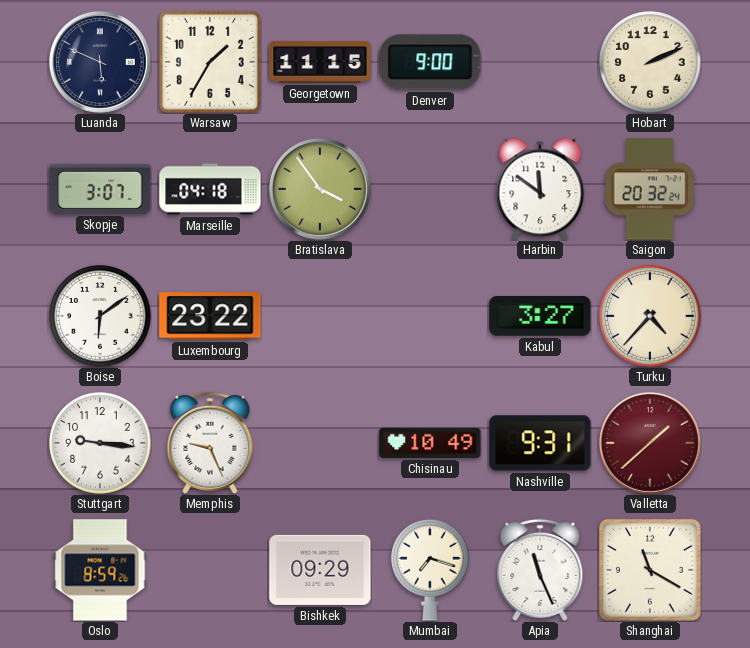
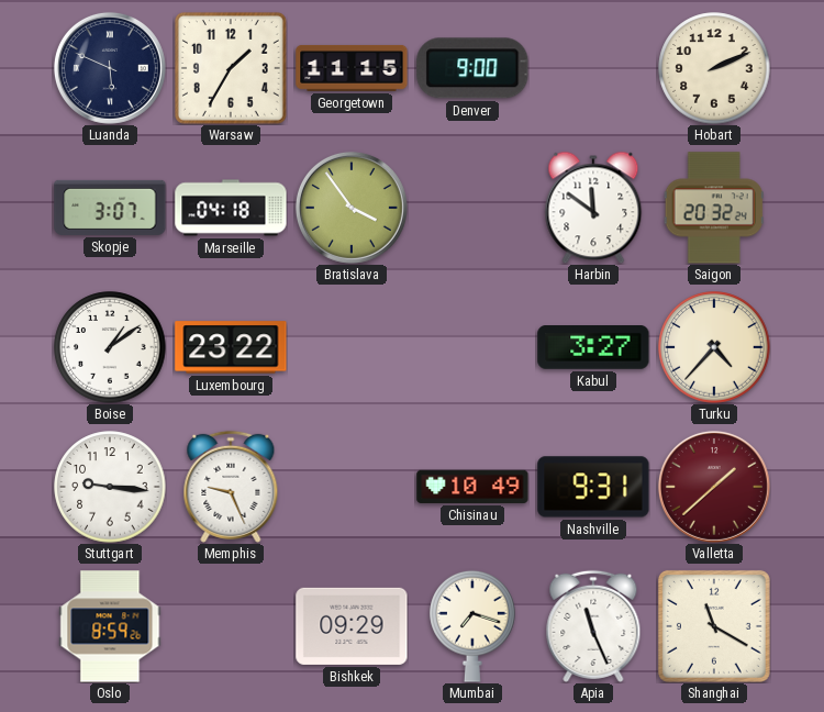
Boise: 6:09 -> 1:09
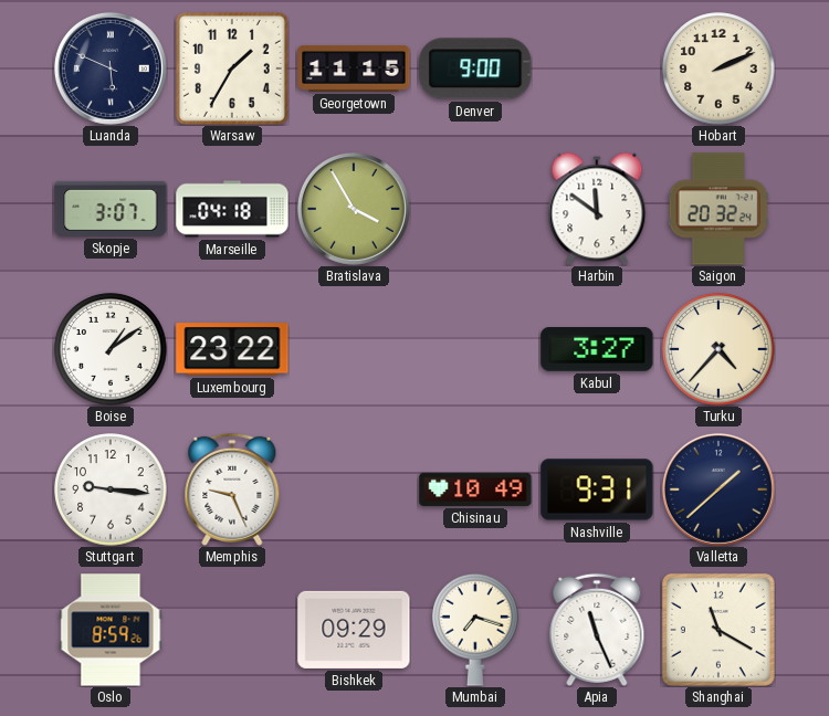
Bratislava: 3:54 -> 3:55
Valletta dial: burgundy -> navy
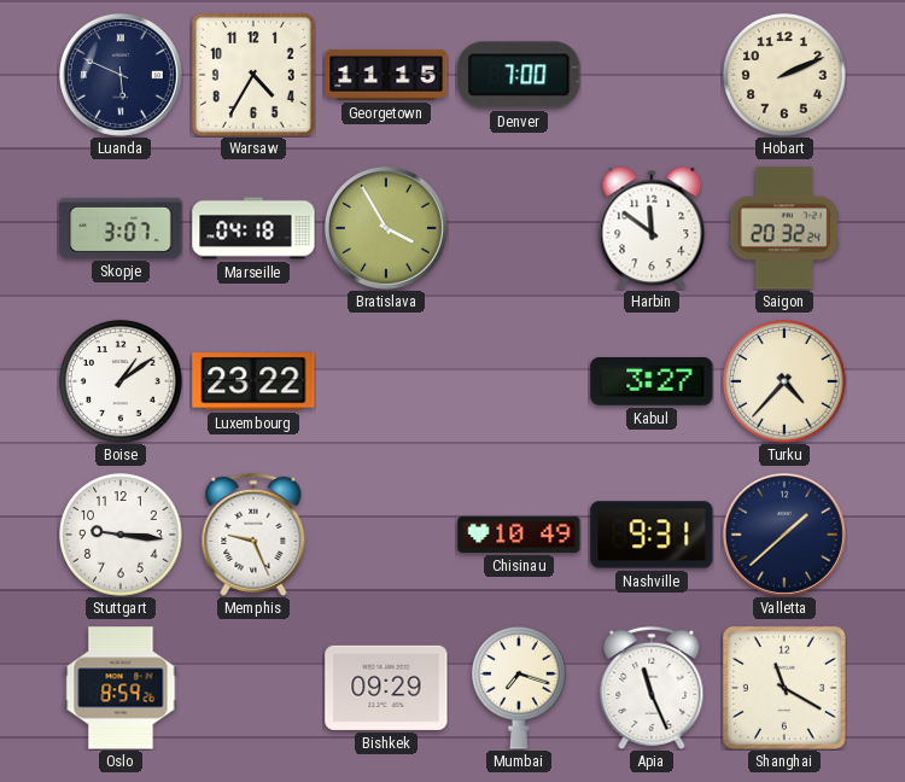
Warsaw: 1:35 -> 4:35
Denver: 9:00 -> 7:00
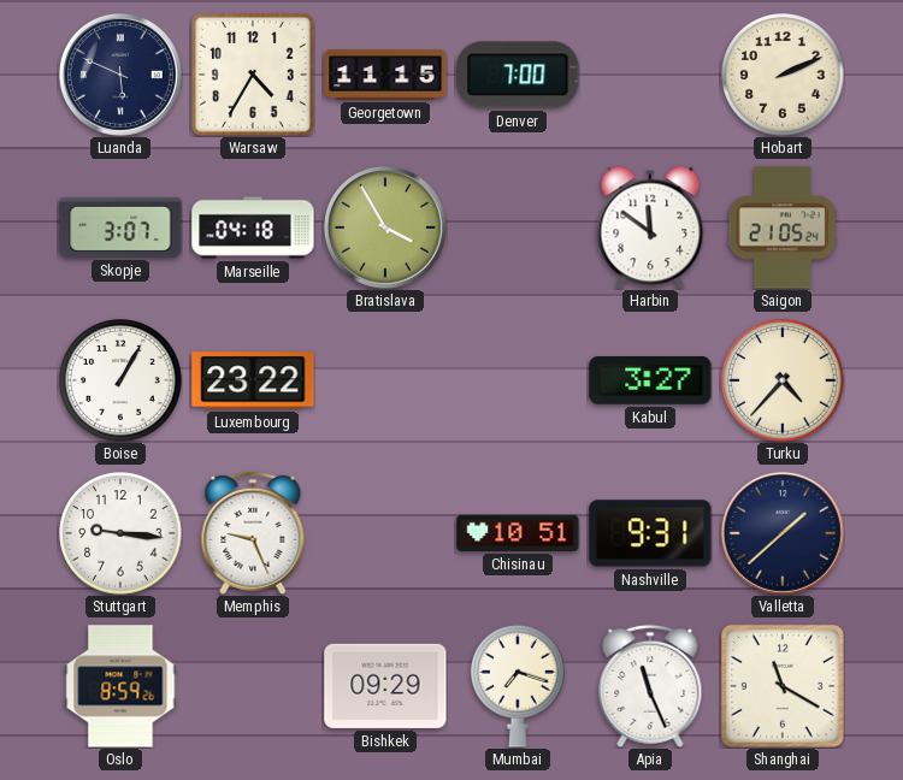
Saigon: 20:32 -> 21:05
Boise: 1:09 -> 1:05
Chisinau: 10:49 -> 10:51
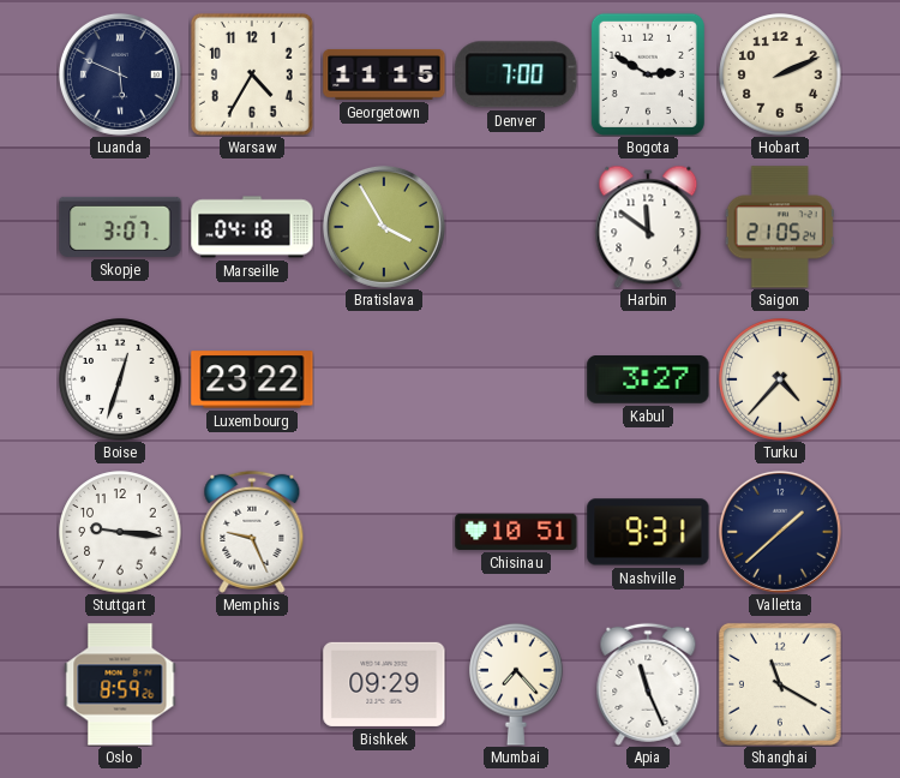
Bogota: none -> 2:50
Boise: 1:05 -> 12:33
Mumbai: 7:18 -> 7:23
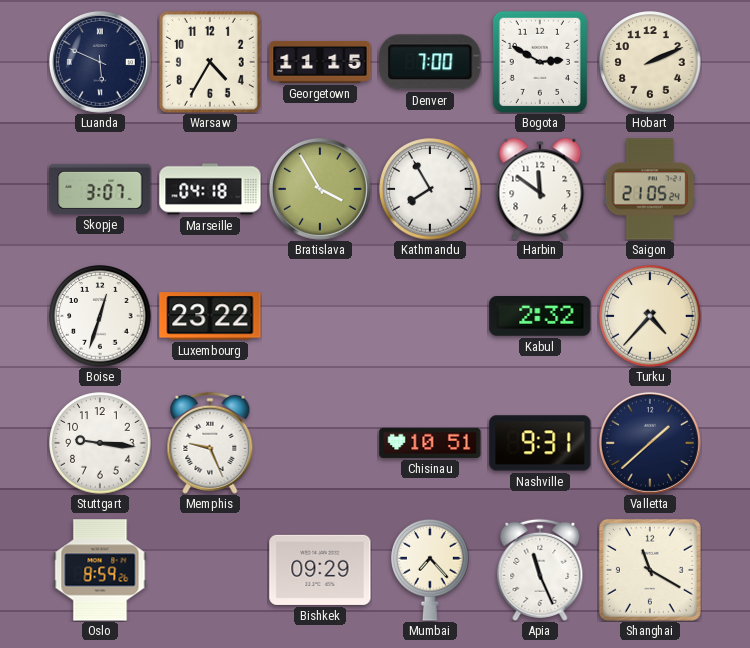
Kathmandu: none -> 7:55
Kabul: 3:27 -> 2:32
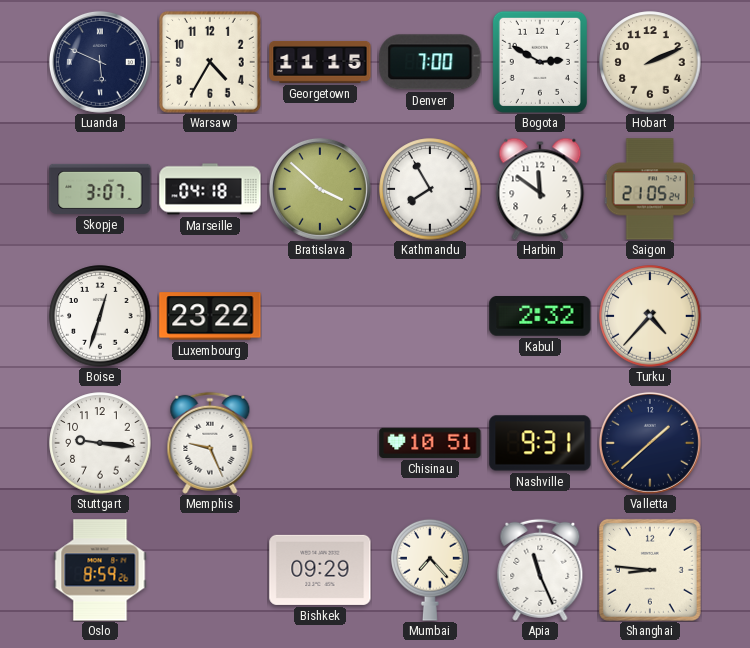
Bratislava: 3:55 -> 3:52
Shanghai: 11:20 -> 8:46
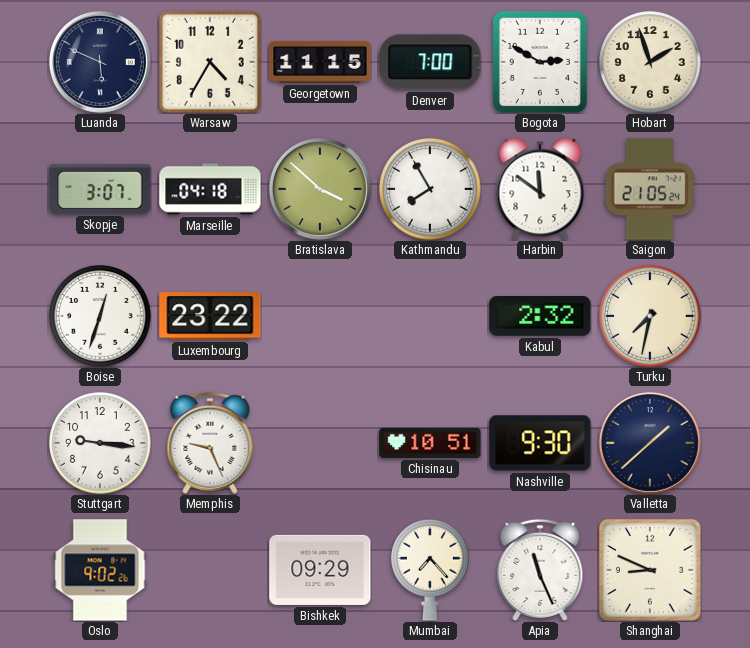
Hobart: 2:11 -> 1:57
Turku: 4:37 -> 7:32
Nashville: 9:31 -> 9:30
Oslo: 8:59 -> 9:02
Shanghai: 8:46 -> 8:49
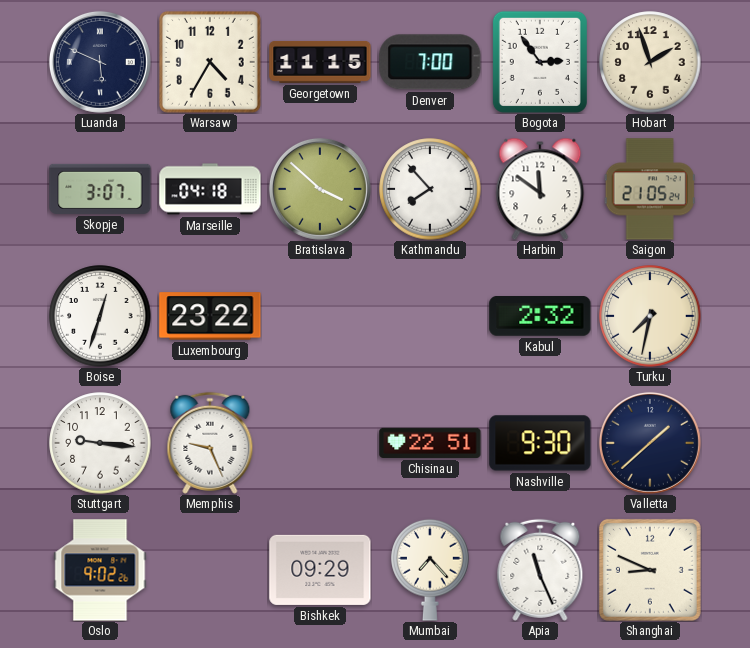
Bogota: 2:50 -> 2:54
Kathmandu: 7:55 -> 7:53
Chisinau: 10:51 -> 22:51
